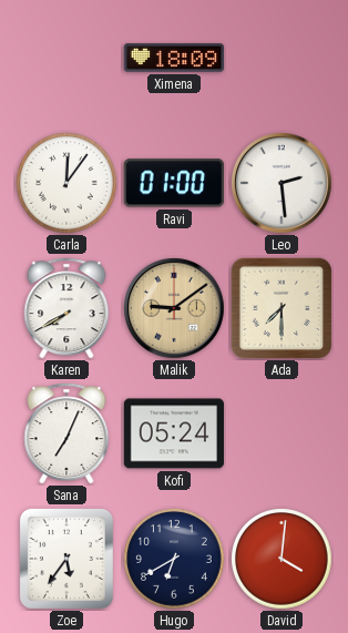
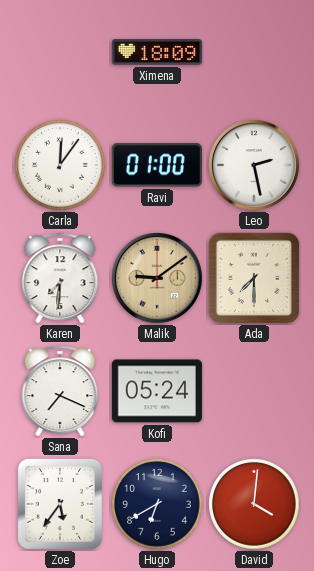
Leo: 2:29 -> 2:28
Karen: 7:40 -> 7:31
Sana: 7:04 -> 7:19
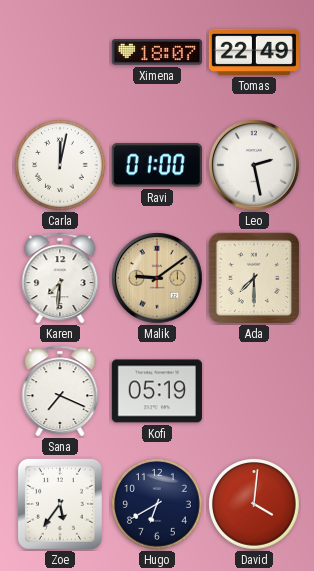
Ximena: 18:09 -> 18:07
Tomas: none -> 22:49
Carla: 12:06 -> 12:02
Kofi: 05:24 -> 05:19
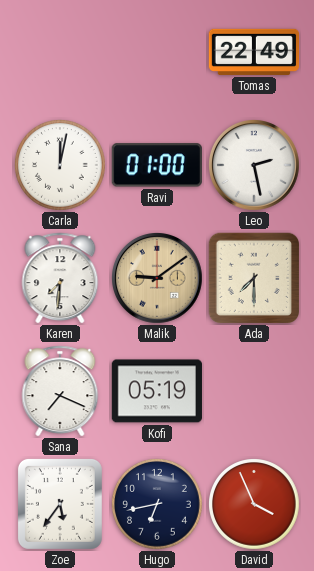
Ximena: 18:07 -> none
Hugo: 6:40 -> 6:43
David: 4:01 -> 3:56
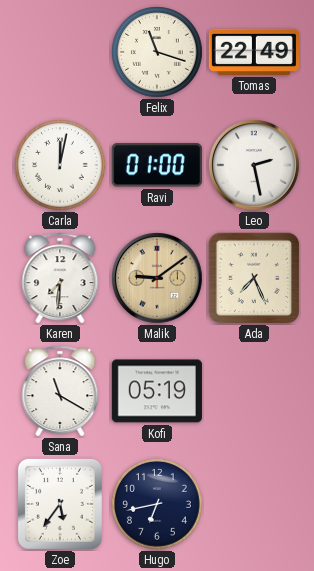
Felix: none -> 11:18
Ada: 7:30 -> 7:26
Sana: 7:19 -> 11:20
David: 3:56 -> none
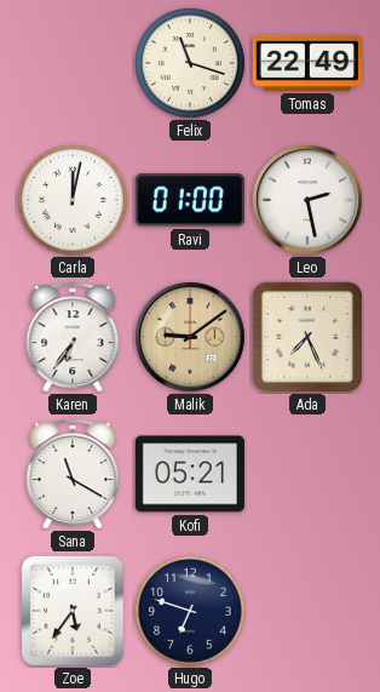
Karen: 7:31 -> 6:36
Kofi: 05:19 -> 05:21
Hugo: 6:43 -> 6:48
